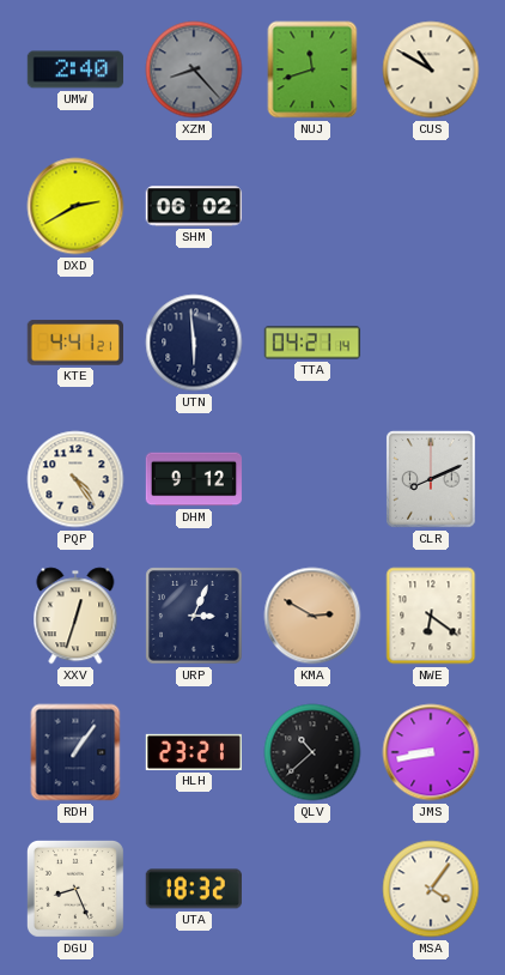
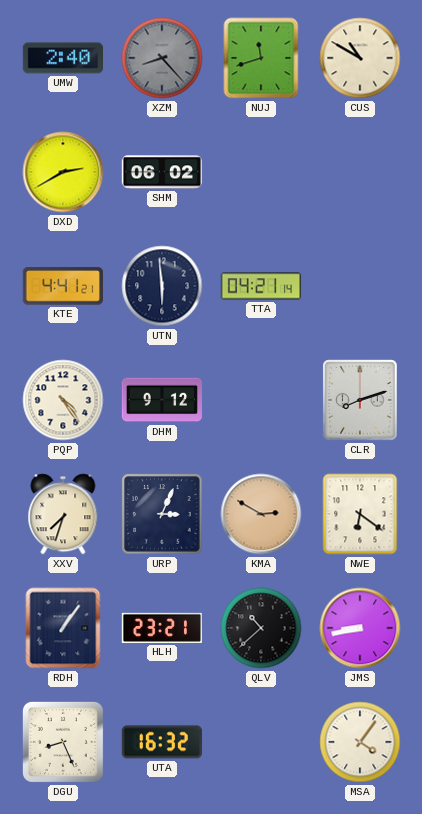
CLR: 8:11 -> 8:12
XXV: 12:33 -> 7:33
UTA: 18:32 -> 16:32
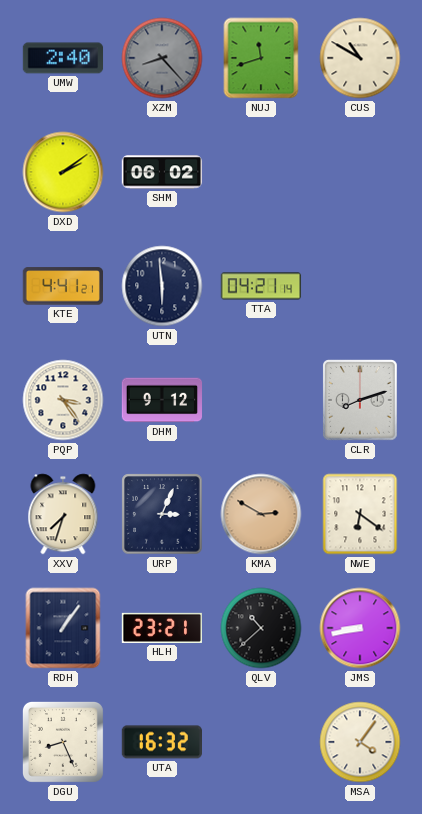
DXD: 2:40 -> 2:09
PQP: 4:24 -> 3:24
